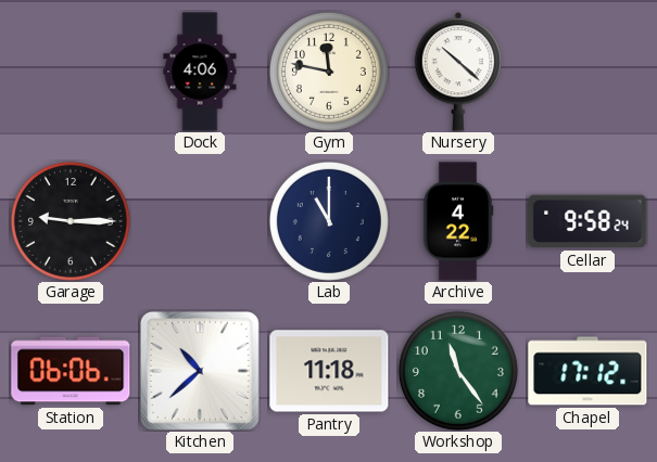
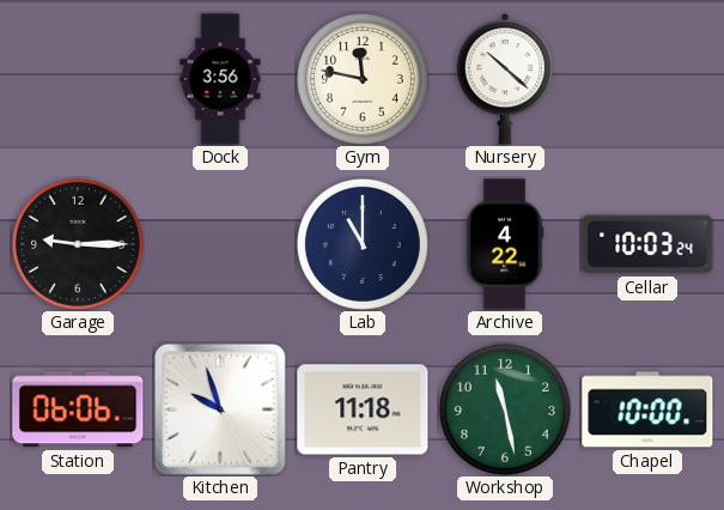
Dock: 4:06 -> 3:56
Cellar: 9:58 -> 10:03
Kitchen: 10:38 -> 9:57
Workshop: 11:24 -> 11:28
Chapel: 17:12 -> 10:00
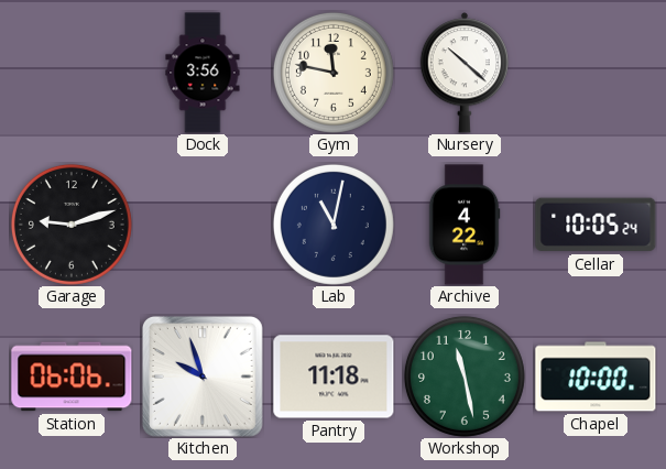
Garage: 9:15 -> 9:12
Lab: 11:00 -> 11:02
Cellar: 10:03 -> 10:05
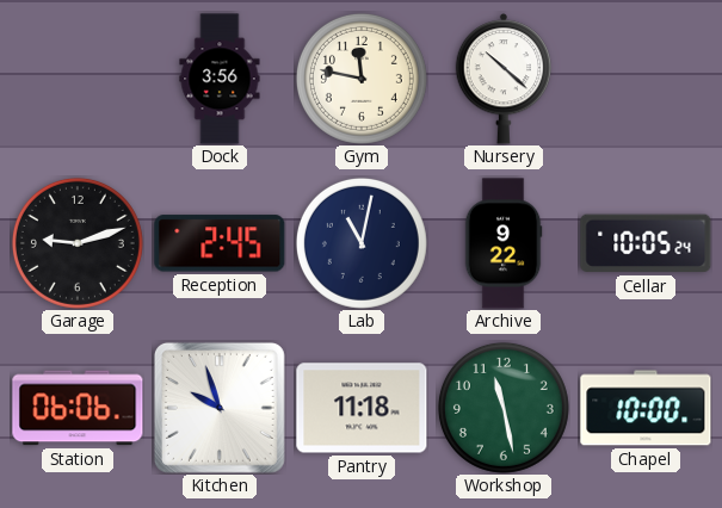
Reception: none -> 2:45
Archive: 4:22 -> 9:22
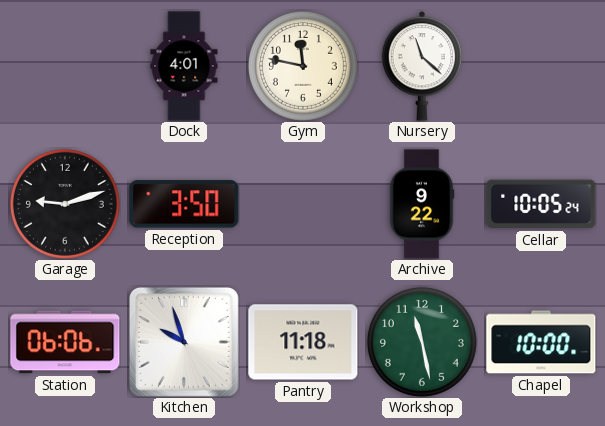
Dock: 3:56 -> 4:01
Nursery: 10:22 -> 11:22
Reception: 2:45 -> 3:50
Lab: 11:02 -> none
